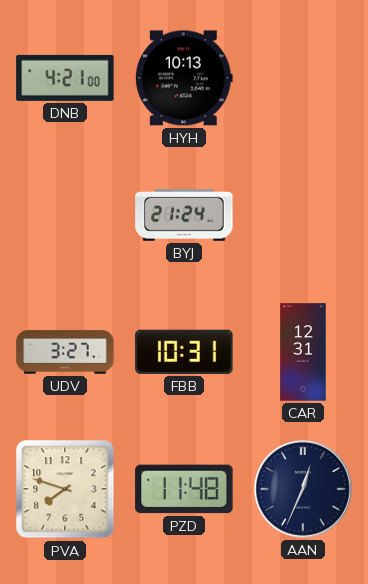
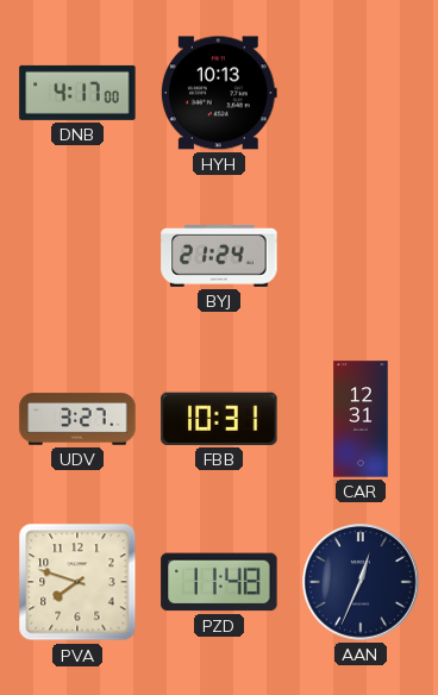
DNB: 4:21 -> 4:17
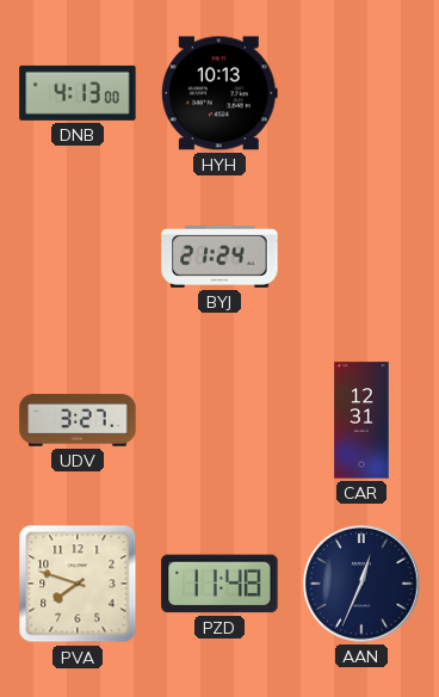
DNB: 4:17 -> 4:13
FBB: 10:31 -> none
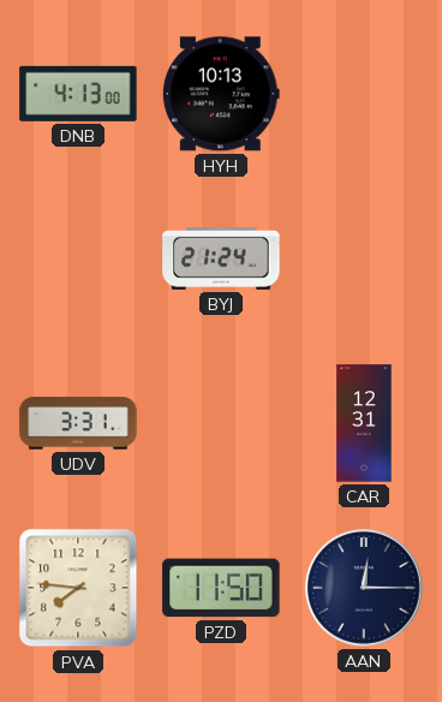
UDV: 3:27 -> 3:31
PVA: 7:48 -> 7:46
PZD: 11:48 -> 11:50
AAN: 12:34 -> 12:15
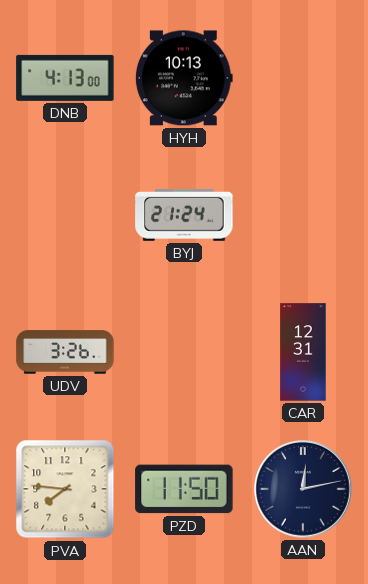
UDV: 3:31 -> 3:26
AAN: 12:15 -> 12:13
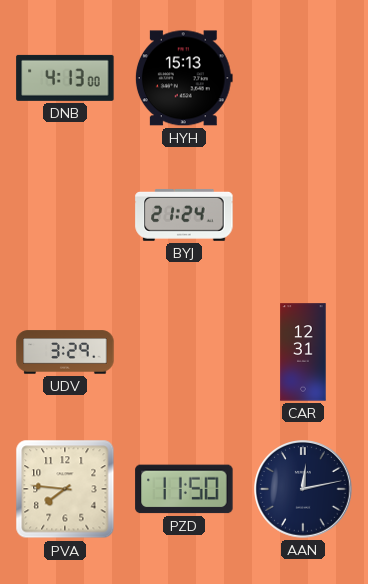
HYH: 10:13 -> 15:13
UDV: 3:26 -> 3:29
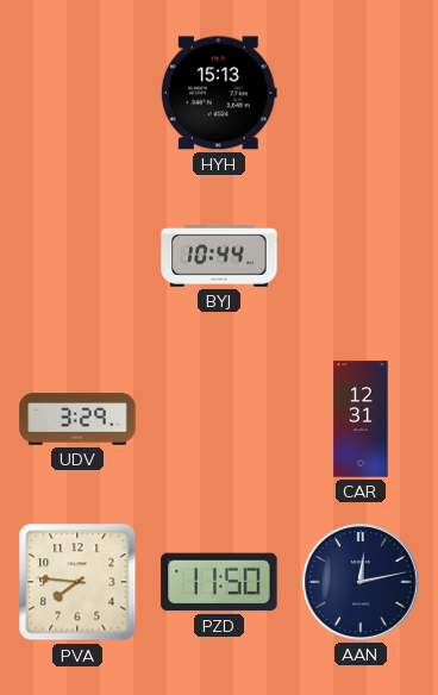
DNB: 4:13 -> none
BYJ: 21:24 -> 10:44
